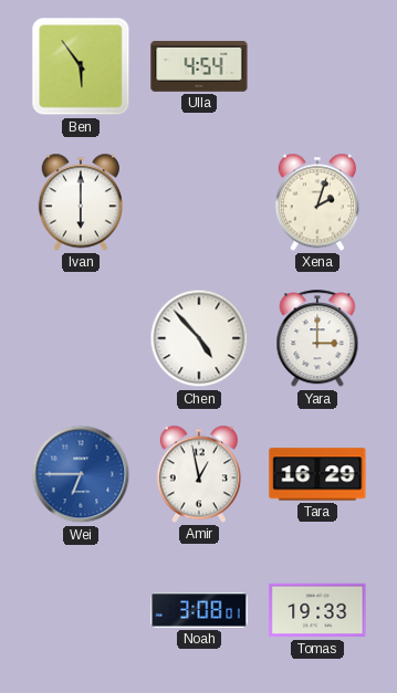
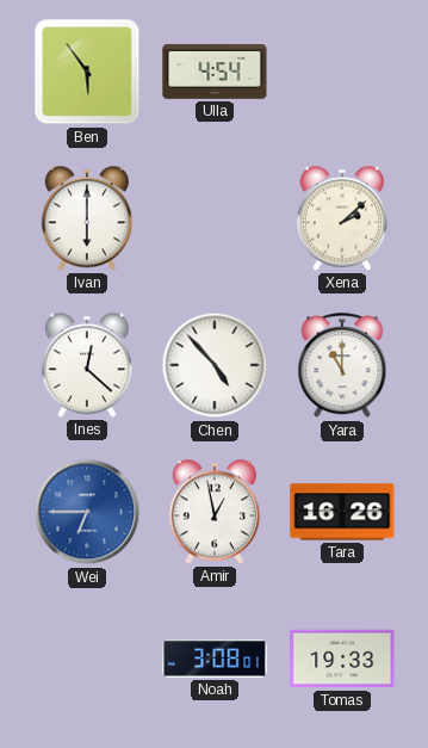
Xena: 2:03 -> 2:08
Ines: none -> 12:22
Yara: 3:00 -> 11:00
Tara: 16:29 -> 16:26
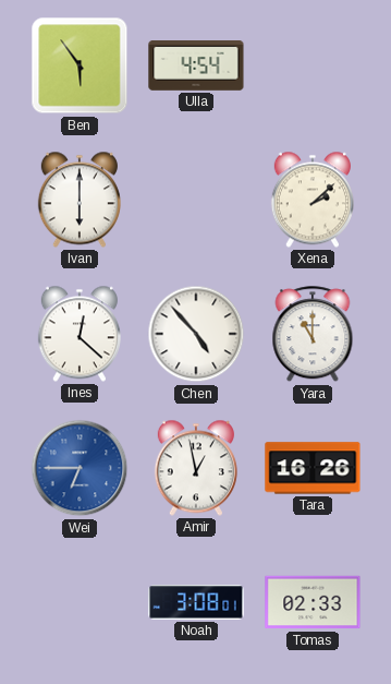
Tomas: 19:33 -> 02:33
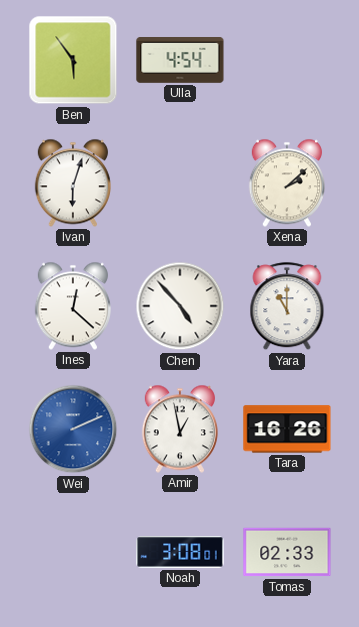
Ivan: 6:00 -> 6:03
Wei: 6:45 -> 2:11
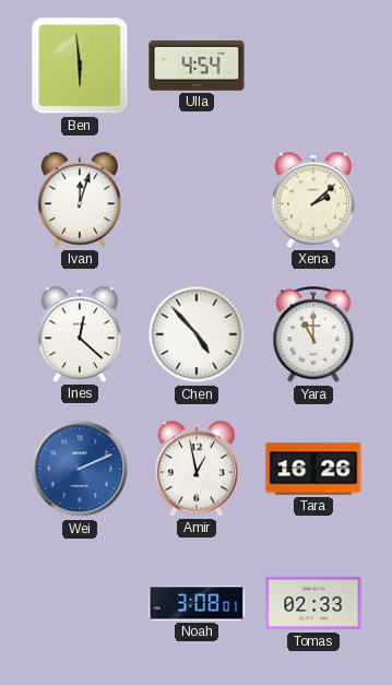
Ben: 5:54 -> 5:59
Ivan: 6:03 -> 12:03
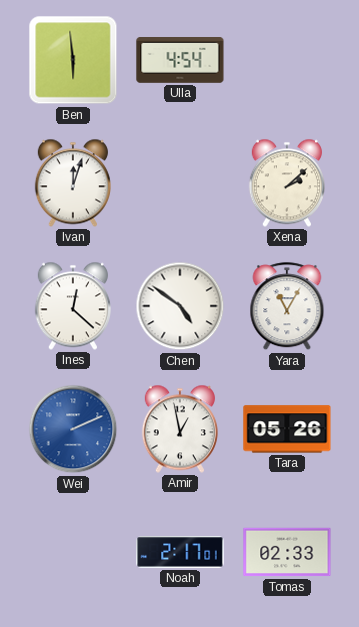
Chen: 4:53 -> 4:51
Yara: 11:00 -> 11:05
Tara: 16:26 -> 05:26
Noah: 3:08 -> 2:17
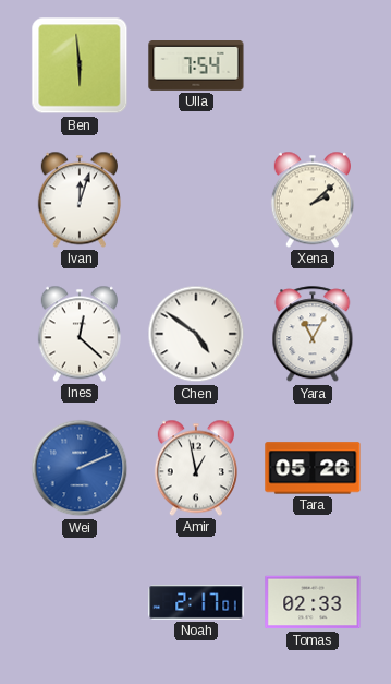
Ulla: 4:54 -> 7:54
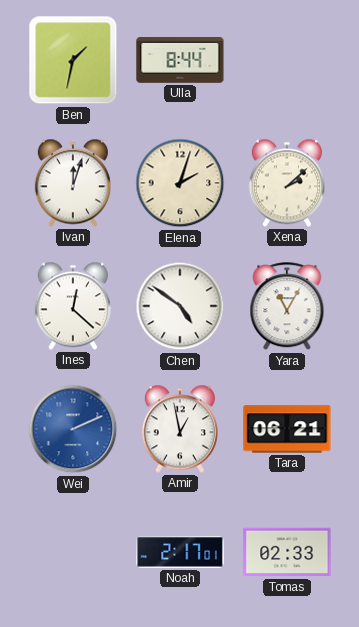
Ben: 5:59 -> 1:32
Ulla: 7:54 -> 8:44
Elena: none -> 2:03
Tara: 05:26 -> 06:21
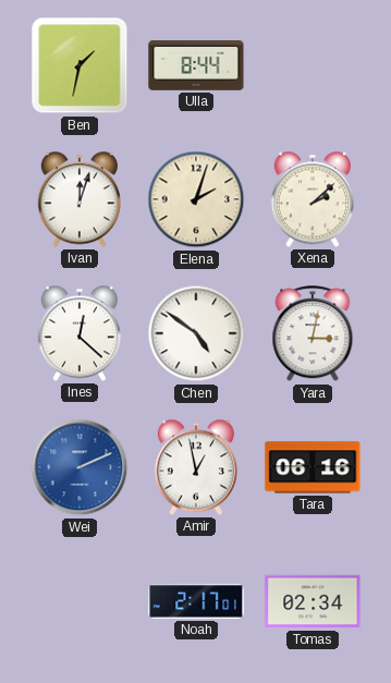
Yara: 11:05 -> 3:02
Tara: 06:21 -> 06:16
Tomas: 02:33 -> 02:34
